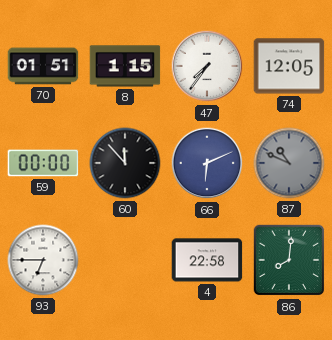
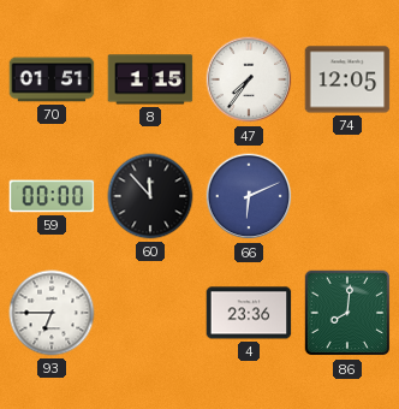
87: 10:49 -> none
4: 22:58 -> 23:36
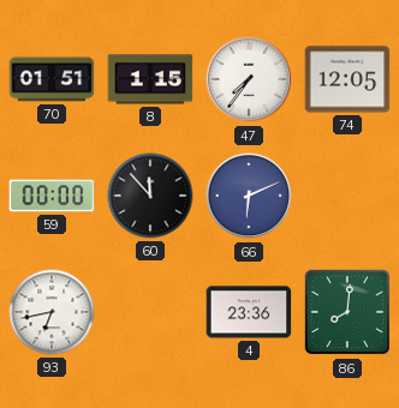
93: 6:45 -> 6:43
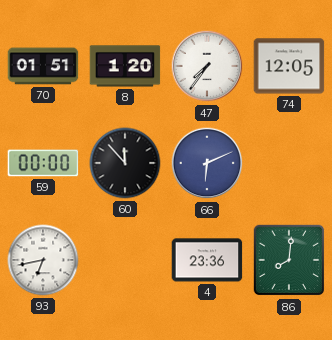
8: 1:15 -> 1:20
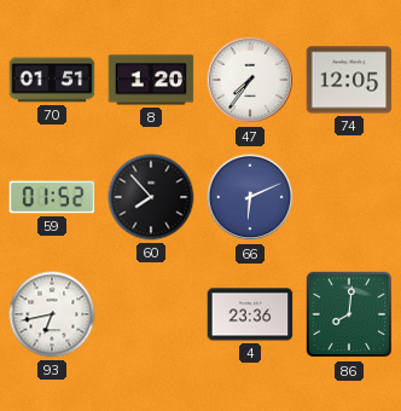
59: 00:00 -> 01:52
60: 11:53 -> 7:53
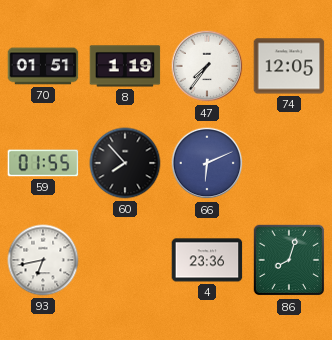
8: 1:20 -> 1:19
59: 01:52 -> 01:55
86: 8:01 -> 8:03
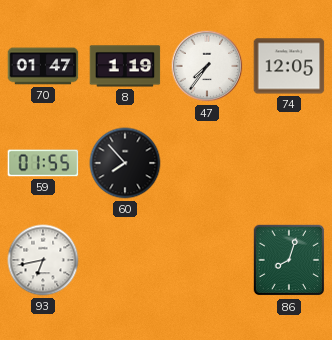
70: 01:51 -> 01:47
66: 6:11 -> none
4: 23:36 -> none
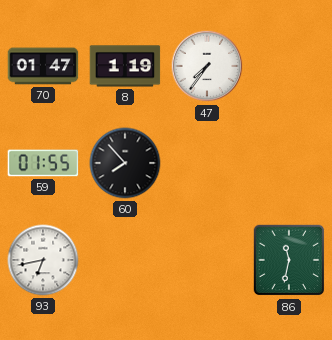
74: 12:05 -> none
86: 8:03 -> 11:32
